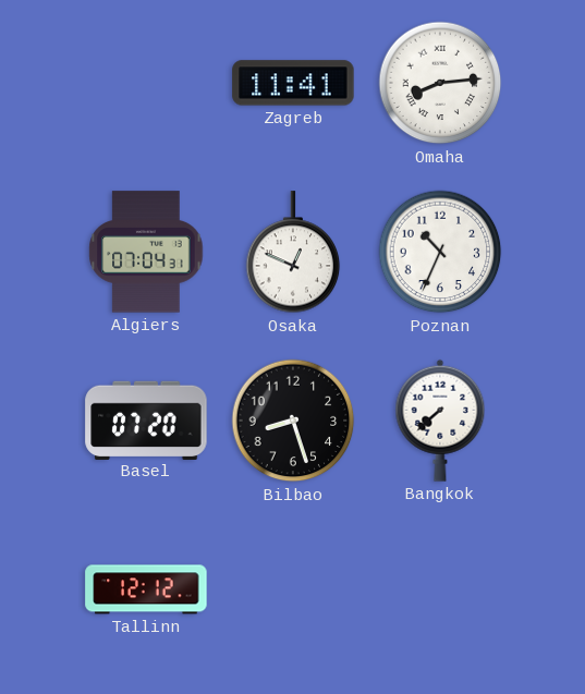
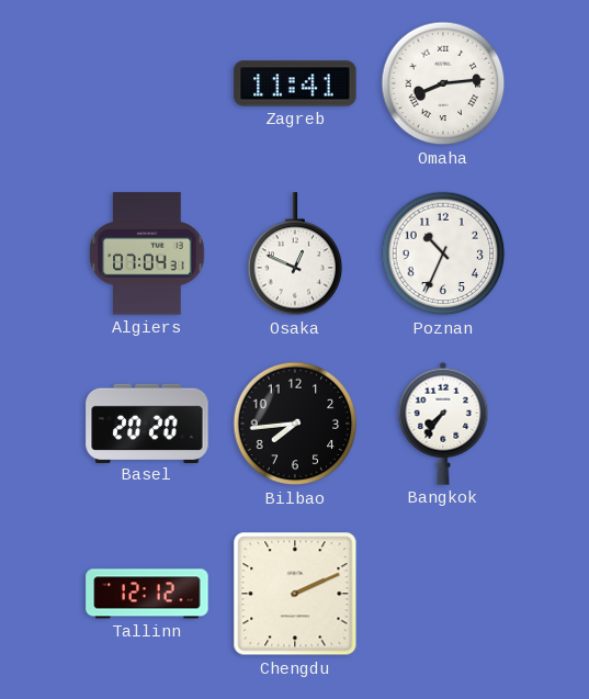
Basel: 07:20 -> 20:20
Bilbao: 8:27 -> 7:44
Bangkok: 7:38 -> 7:36
Chengdu: none -> 2:11
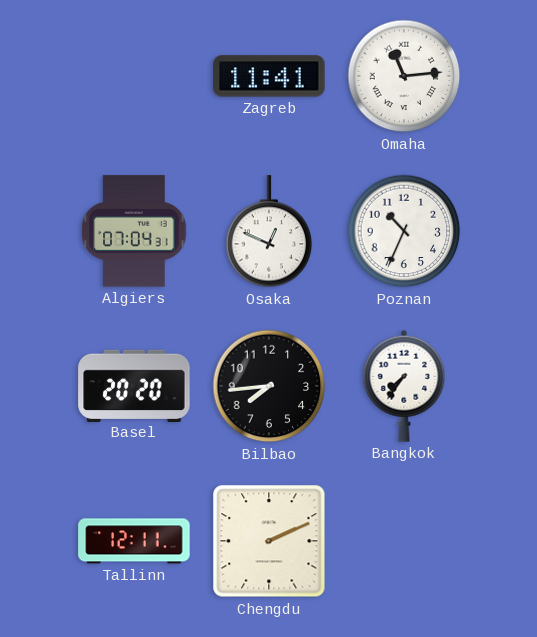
Omaha: 8:14 -> 11:14
Tallinn: 12:12 -> 12:11
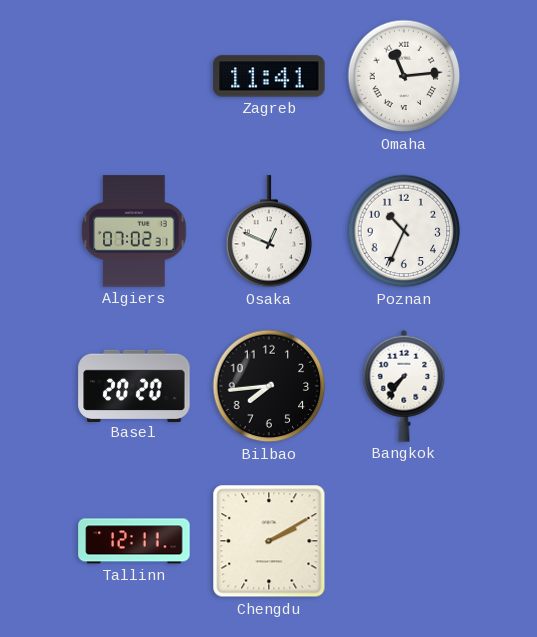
Algiers: 07:04 -> 07:02
Chengdu: 2:11 -> 2:10
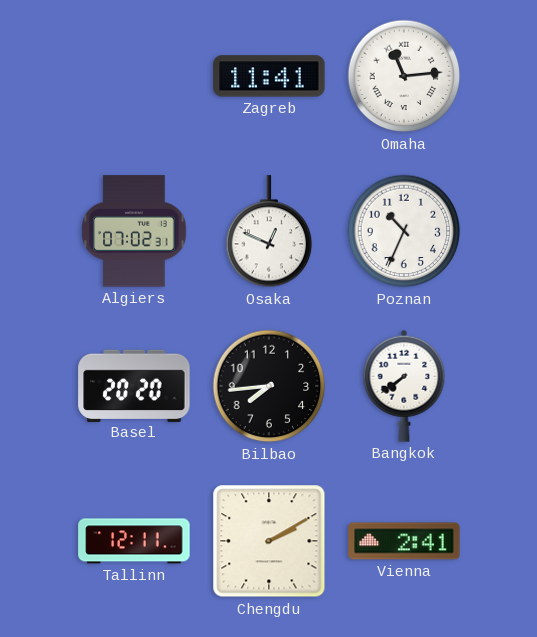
Bangkok: 7:36 -> 7:39
Vienna: none -> 2:41
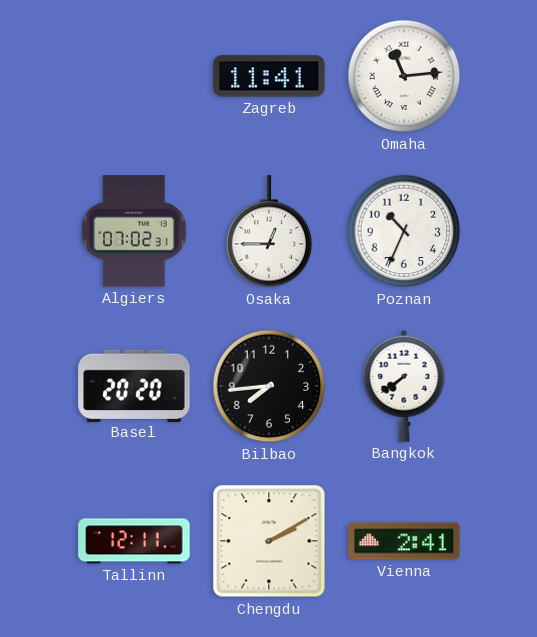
Osaka: 12:49 -> 12:45
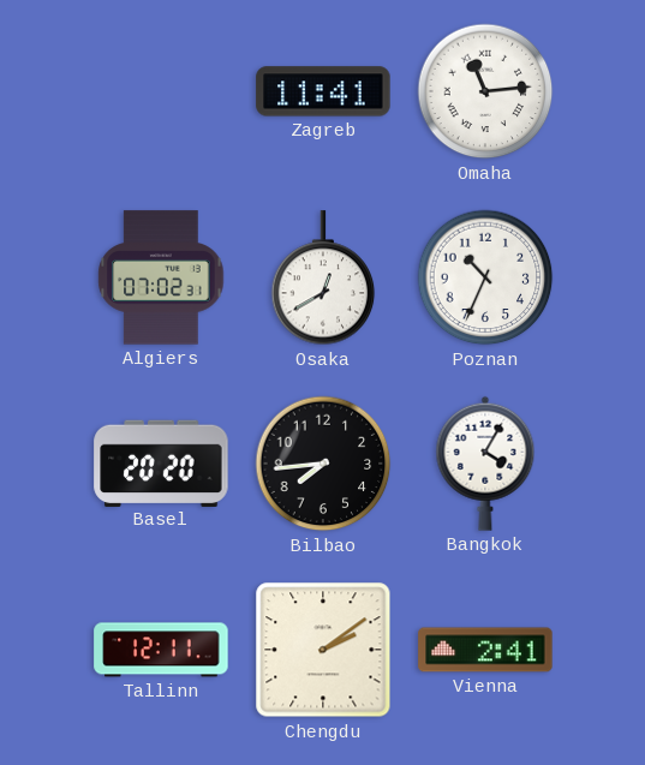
Osaka: 12:45 -> 12:40
Bangkok: 7:39 -> 4:05
Chengdu: 2:10 -> 2:09
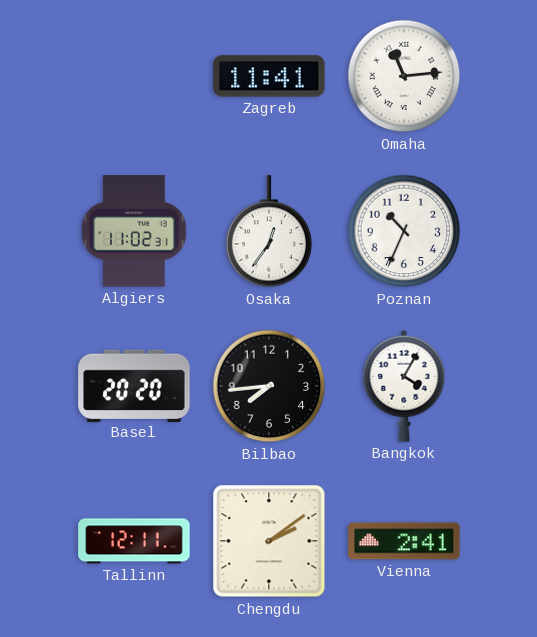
Algiers: 07:02 -> 11:02
Osaka: 12:40 -> 12:36
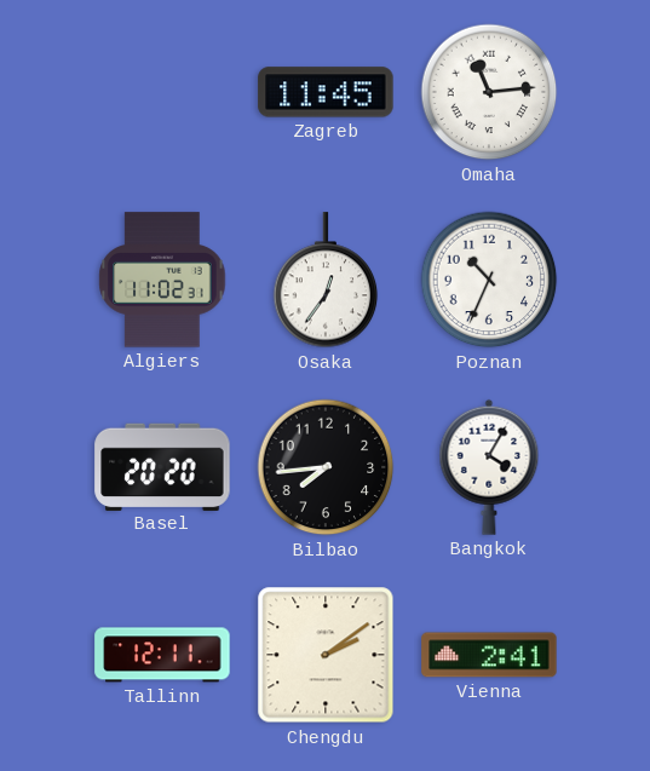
Zagreb: 11:41 -> 11:45
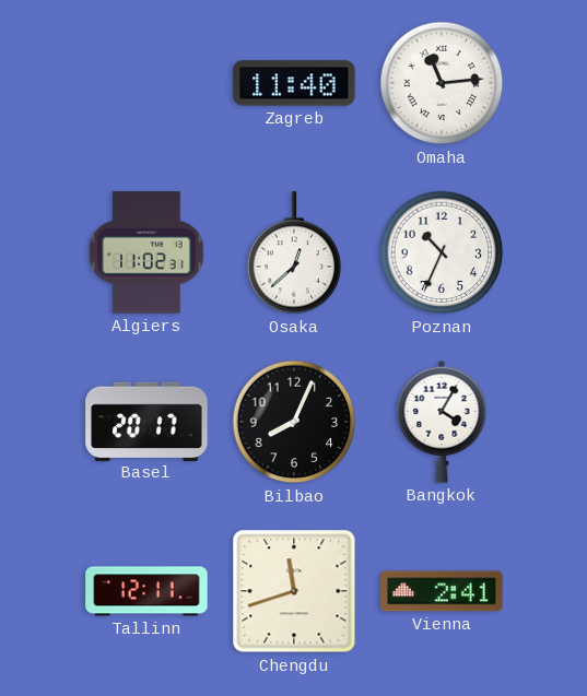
Zagreb: 11:45 -> 11:40
Osaka: 12:36 -> 12:38
Basel: 20:20 -> 20:17
Bilbao: 7:44 -> 8:04
Chengdu: 2:09 -> 11:42
